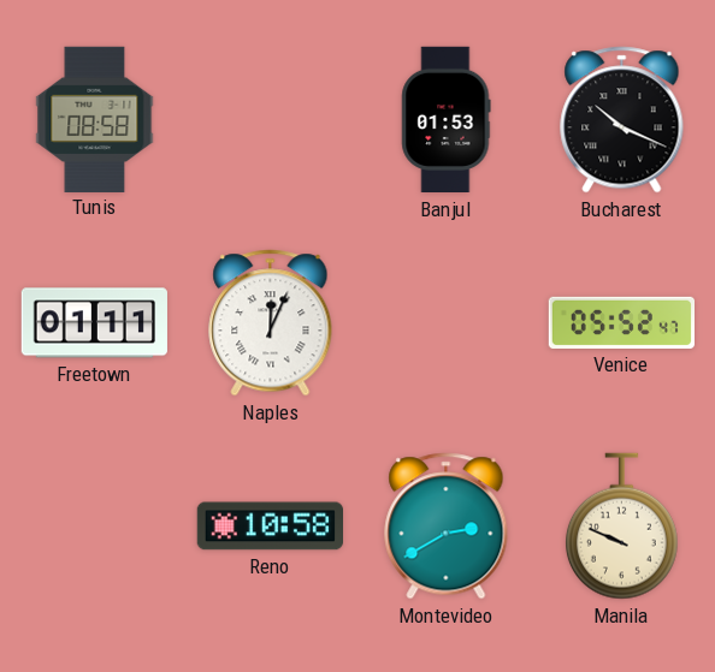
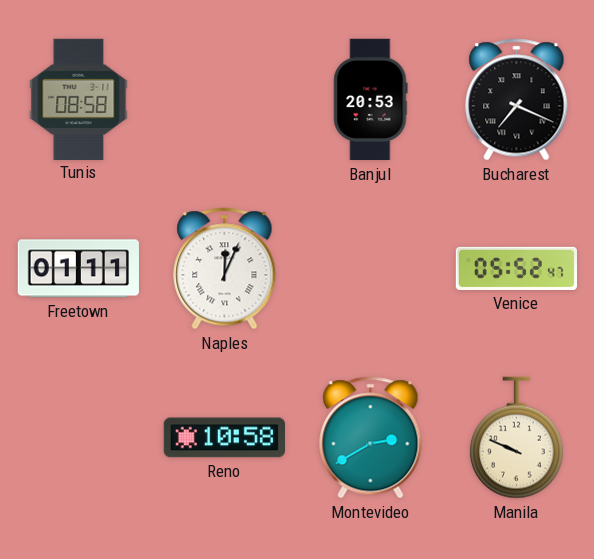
Banjul: 01:53 -> 20:53
Bucharest: 10:19 -> 7:19
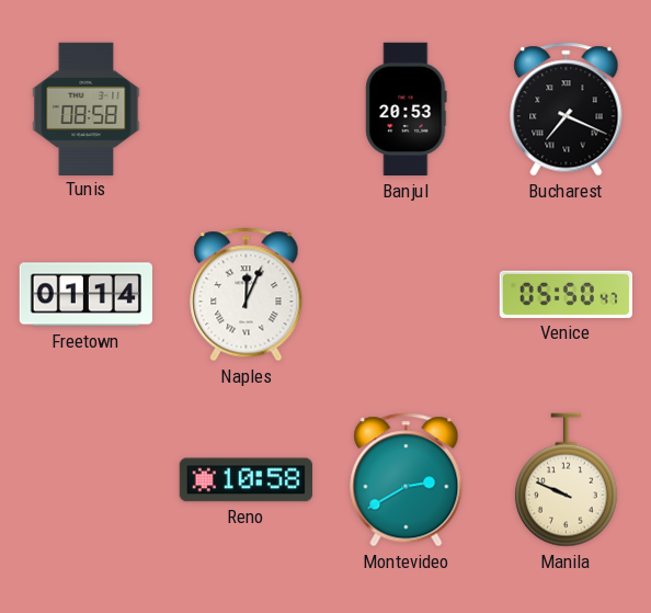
Freetown: 01:11 -> 01:14
Venice: 05:52 -> 05:50
